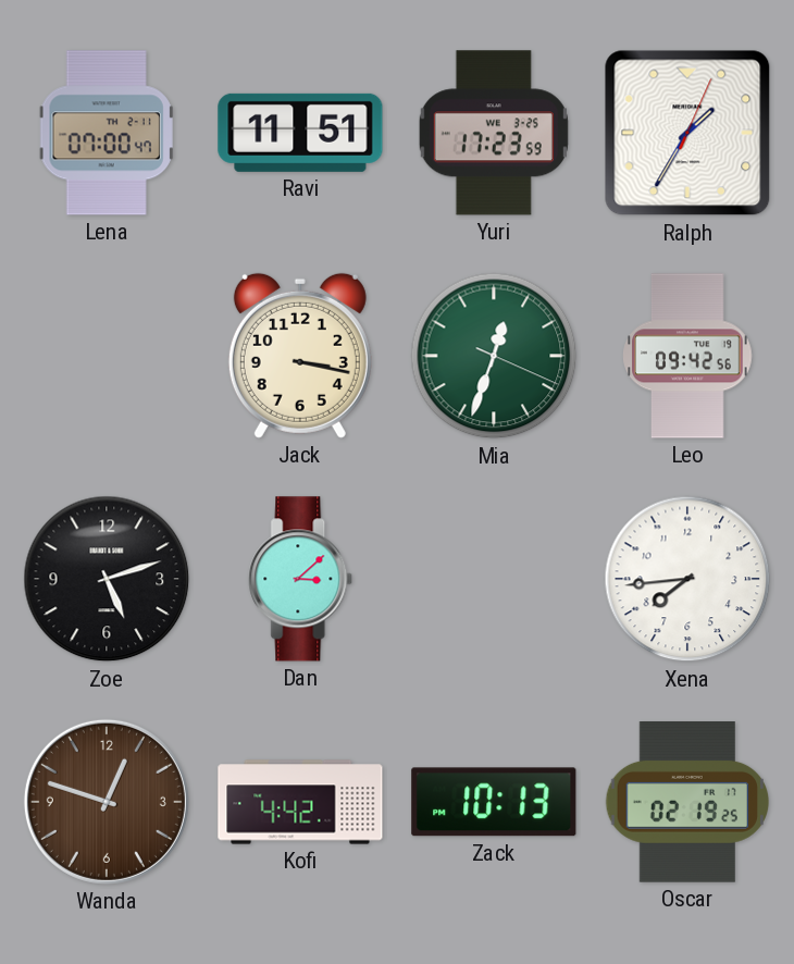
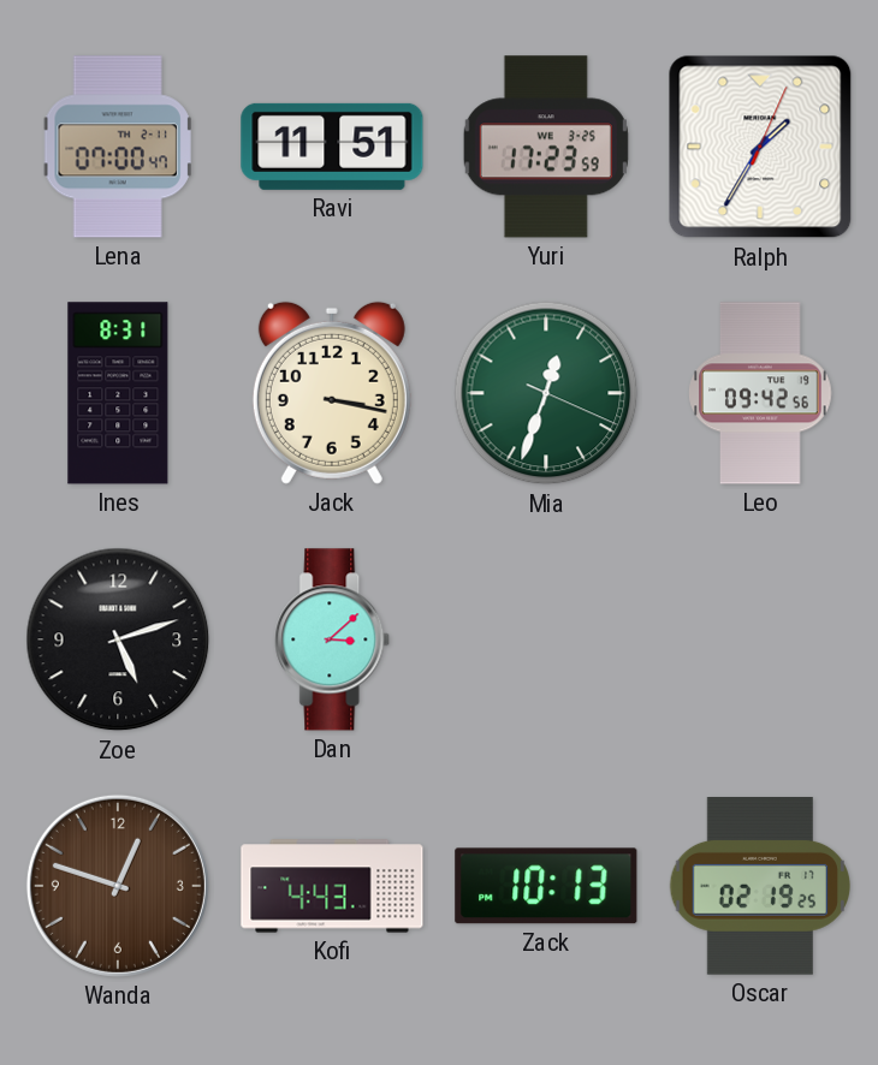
Ines: none -> 8:31
Xena: 7:44 -> none
Kofi: 4:42 -> 4:43
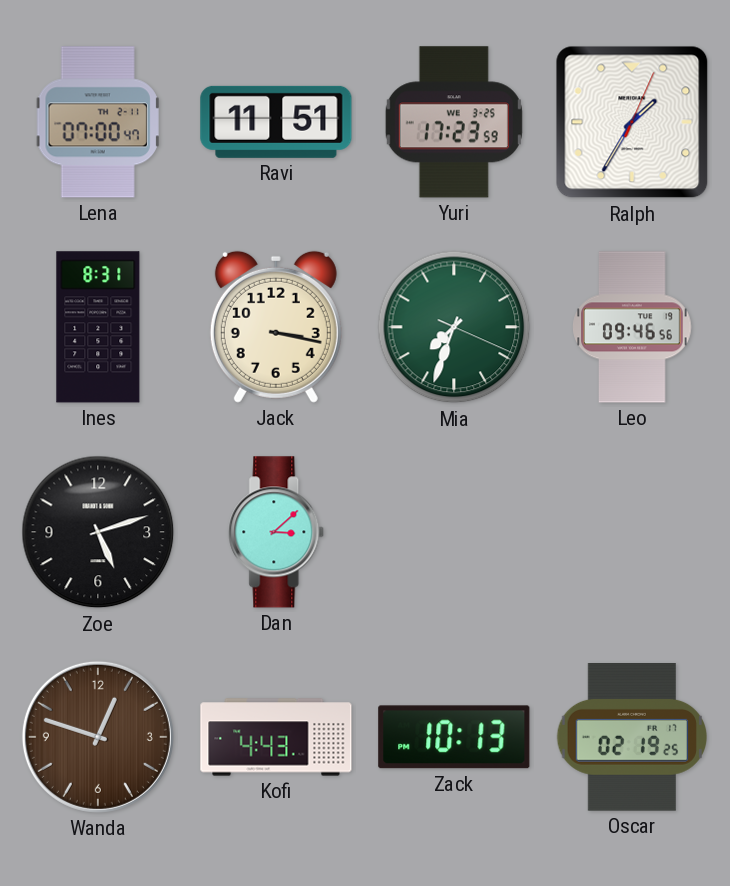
Mia: 12:33 -> 7:33
Leo: 09:42 -> 09:46
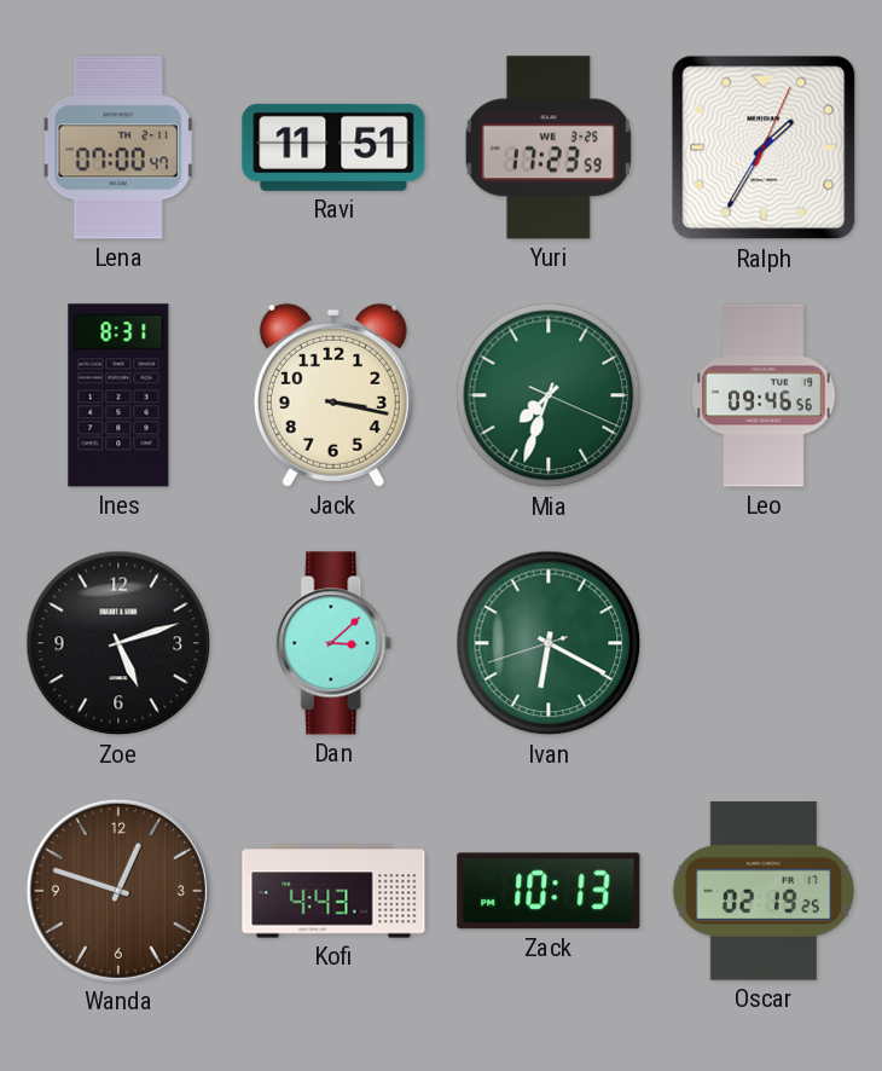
Ivan: none -> 6:19
